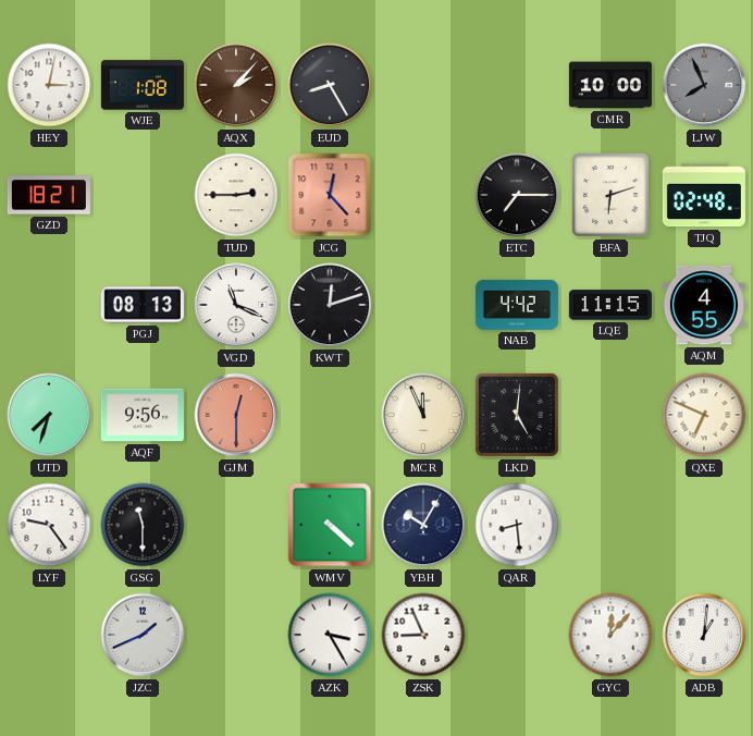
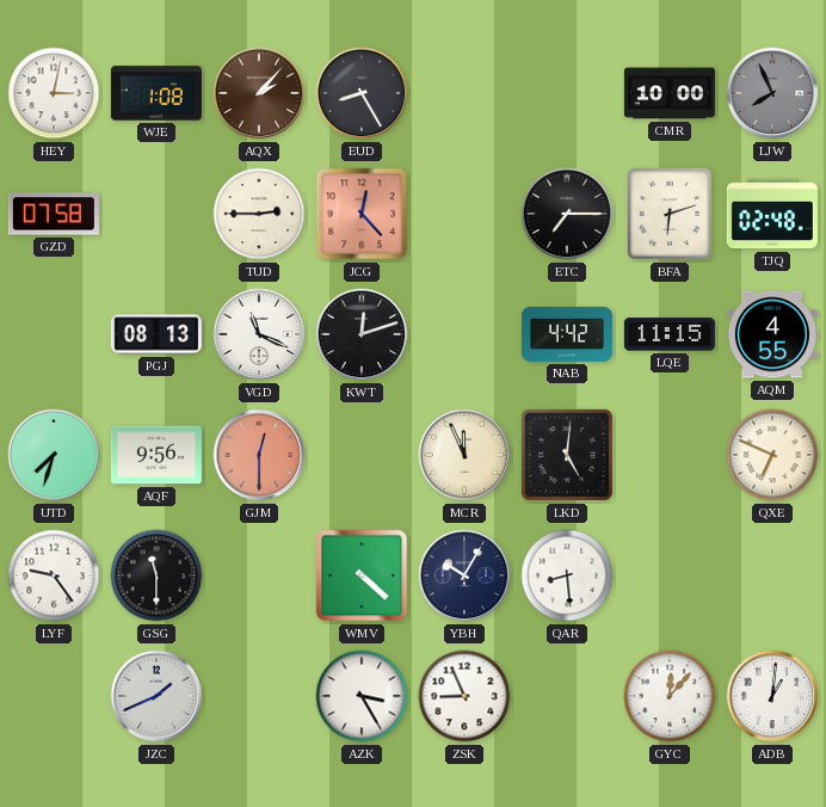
GZD: 18:21 -> 07:58
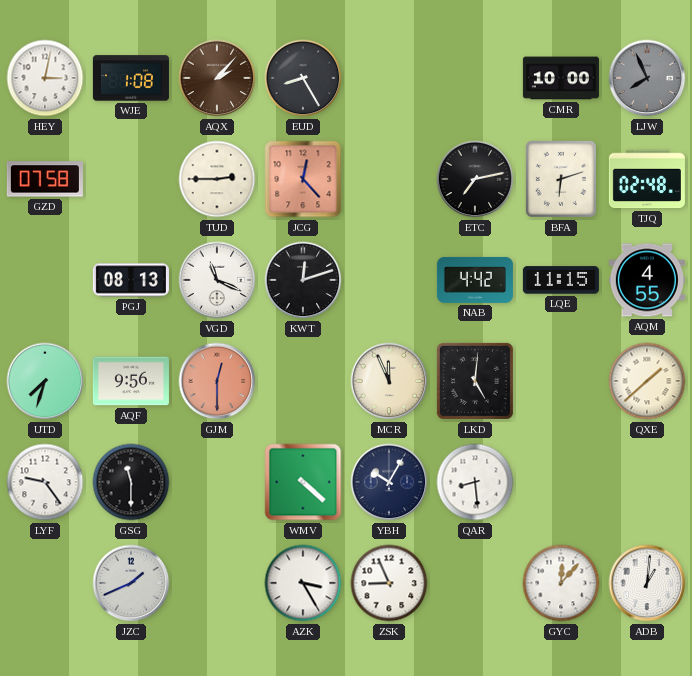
ETC: 7:15 -> 7:13
QXE: 6:49 -> 1:38
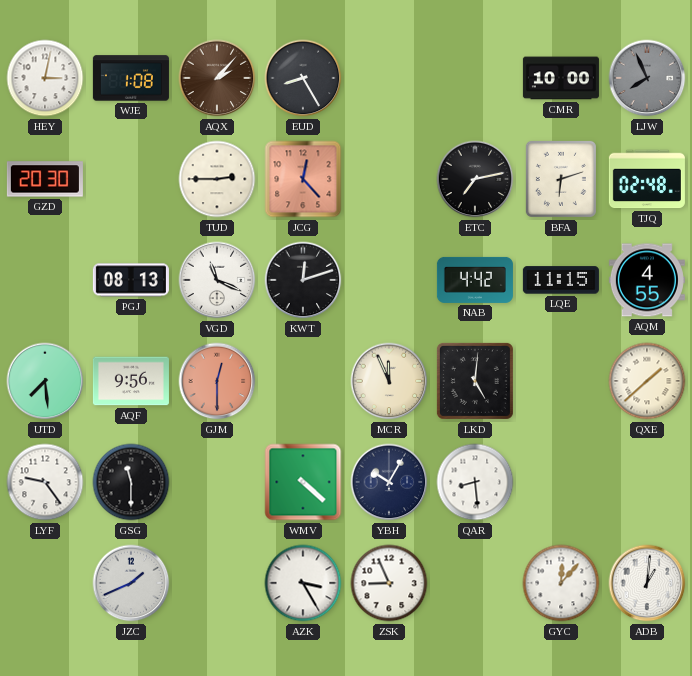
GZD: 07:58 -> 20:30
UTD: 7:33 -> 7:29
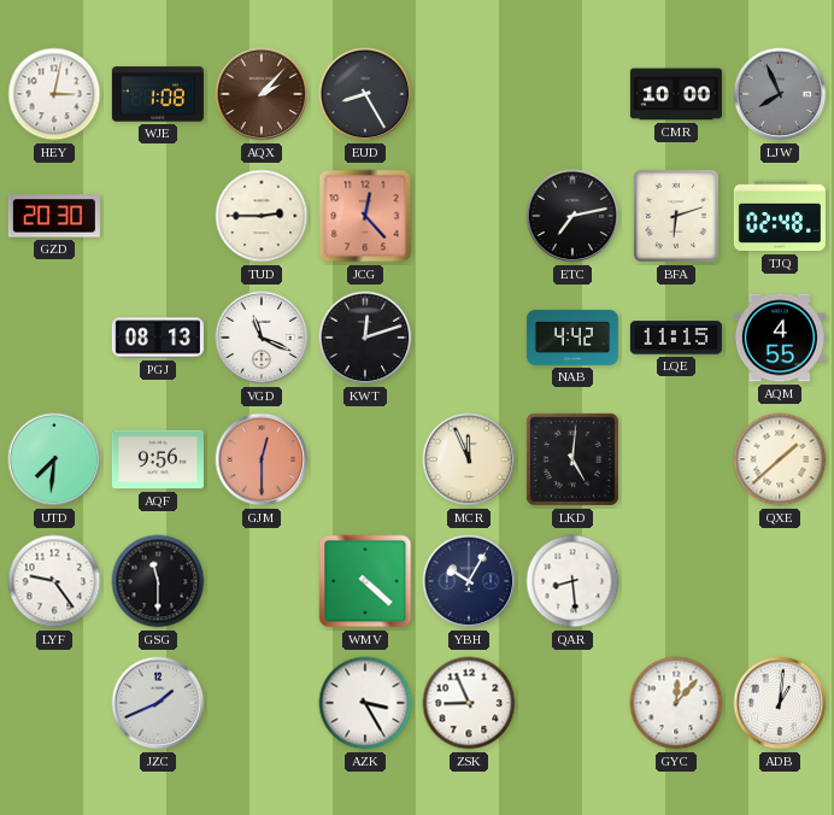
UTD: 7:29 -> 7:31
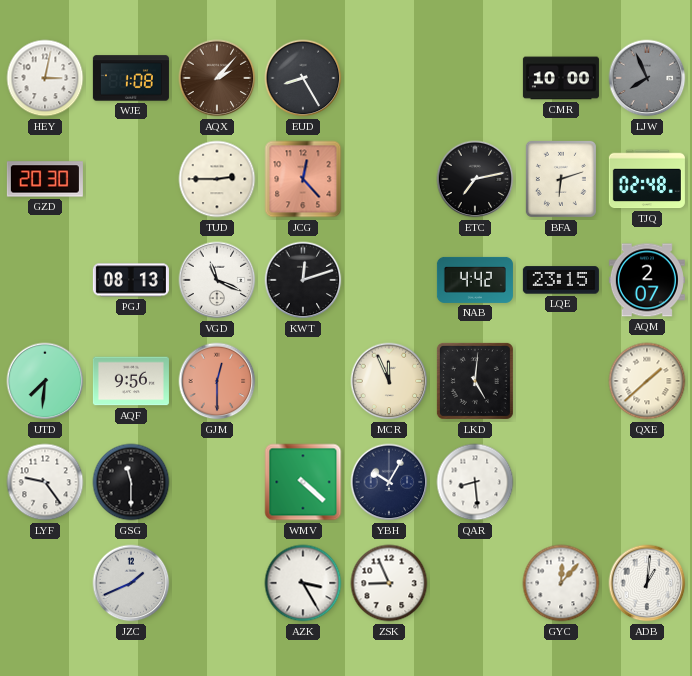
LQE: 11:15 -> 23:15
AQM: 4:55 -> 2:07
